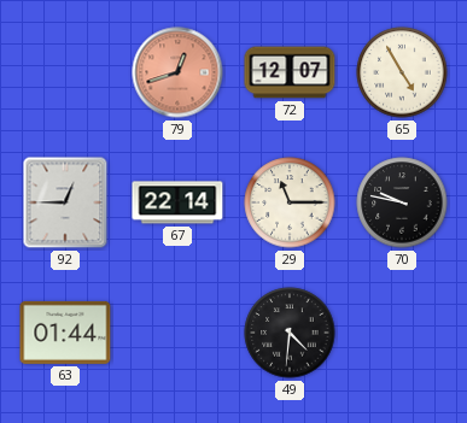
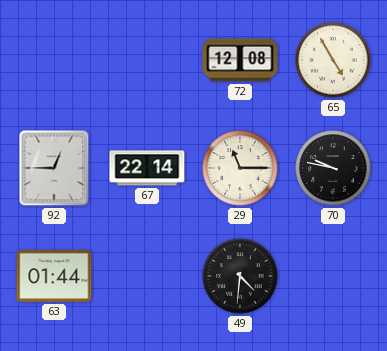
79: 12:42 -> none
72: 12:07 -> 12:08
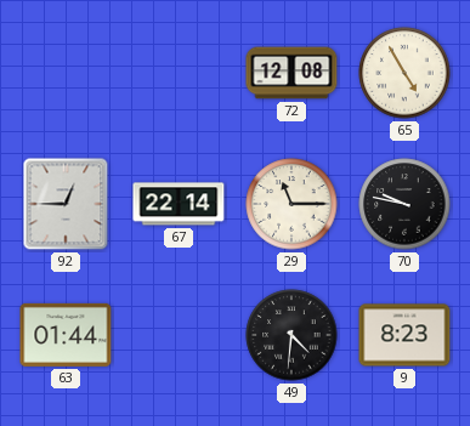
9: none -> 8:23
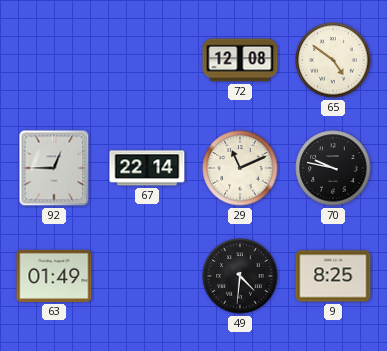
65: 4:55 -> 4:51
29: 11:15 -> 11:11
63: 01:44 -> 01:49
9: 8:23 -> 8:25
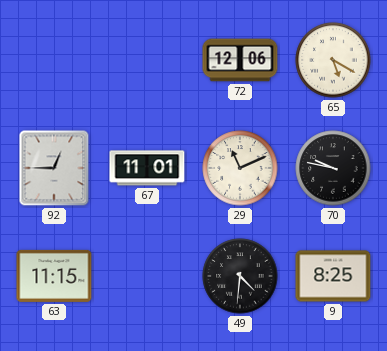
72: 12:08 -> 12:06
65: 4:51 -> 5:20
67: 22:14 -> 11:01
63: 01:49 -> 11:15
